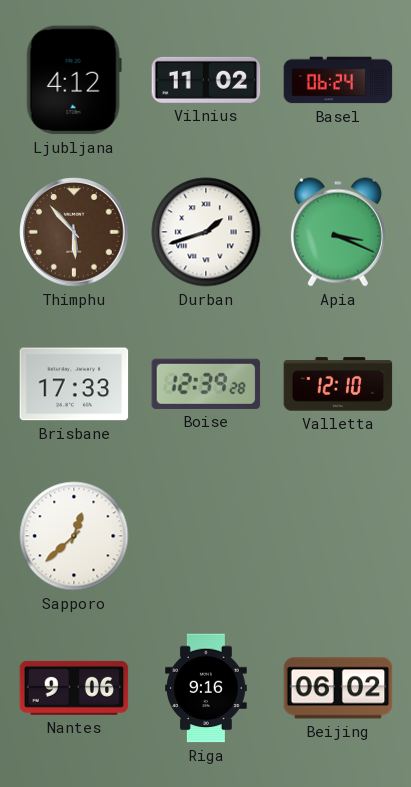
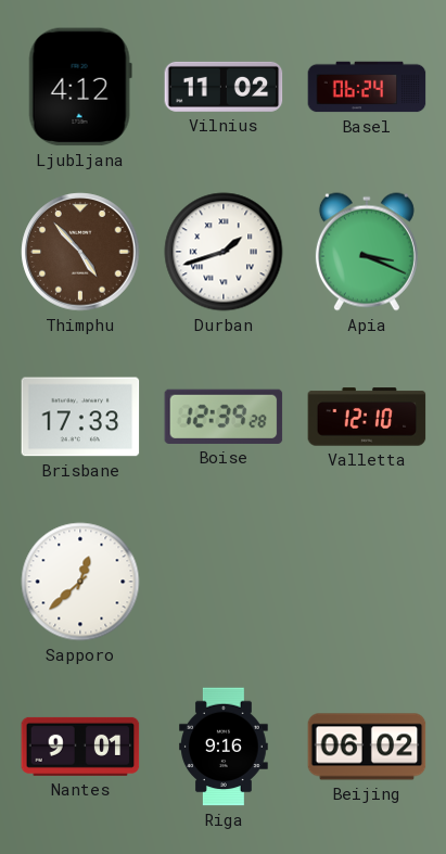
Thimphu: 5:53 -> 4:53
Nantes: 9:06 -> 9:01
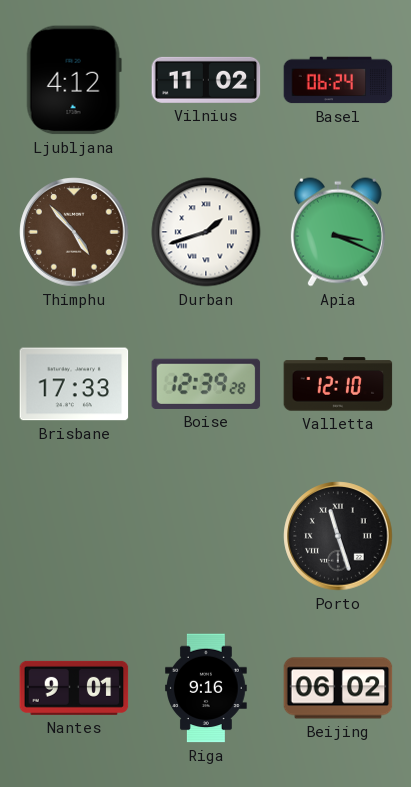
Sapporo: 12:38 -> none
Porto: none -> 11:27
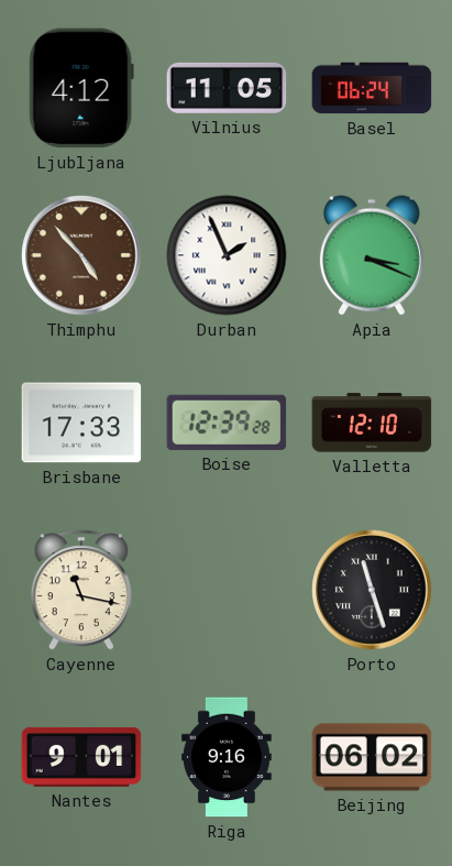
Vilnius: 11:02 -> 11:05
Durban: 1:42 -> 1:56
Cayenne: none -> 11:17
